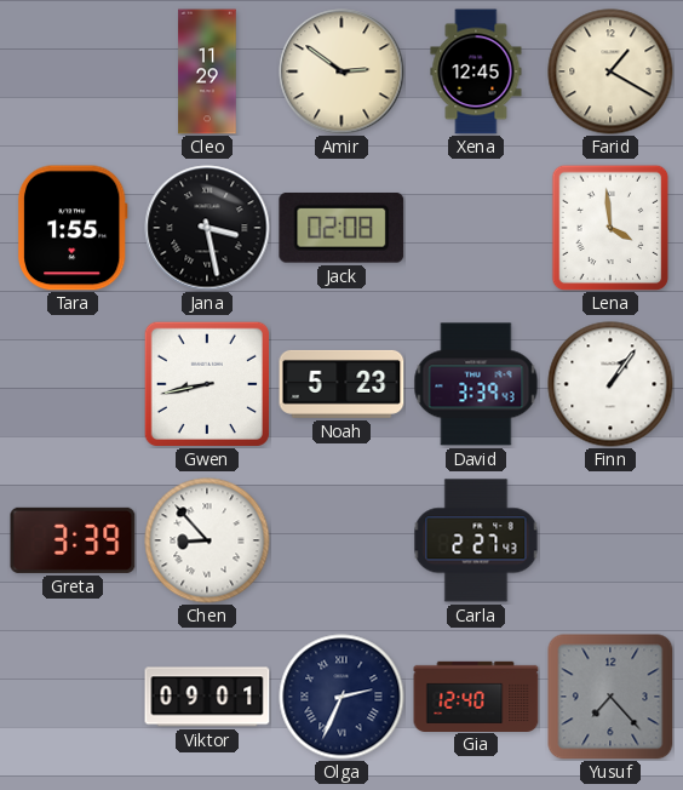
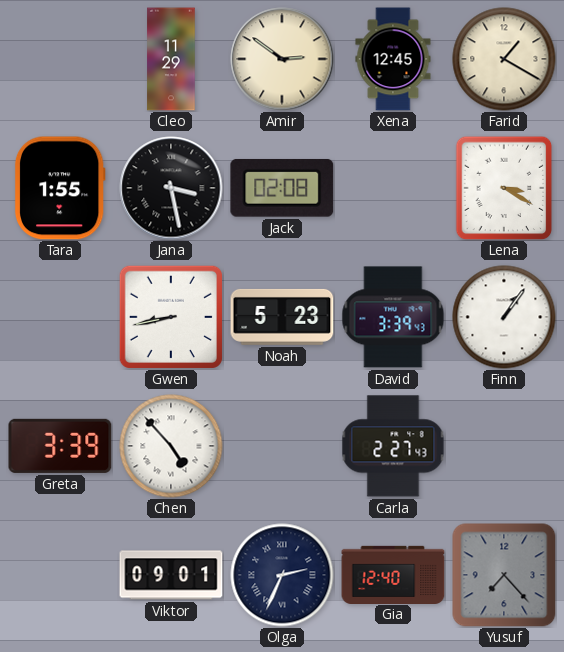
Lena: 3:59 -> 3:20
Chen: 8:53 -> 4:53
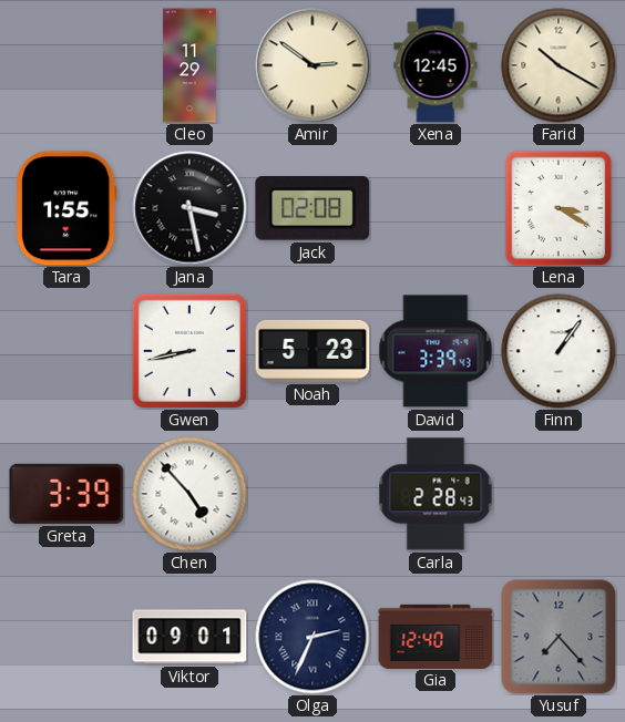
Farid: 1:20 -> 10:20
Carla: 2:27 -> 2:28
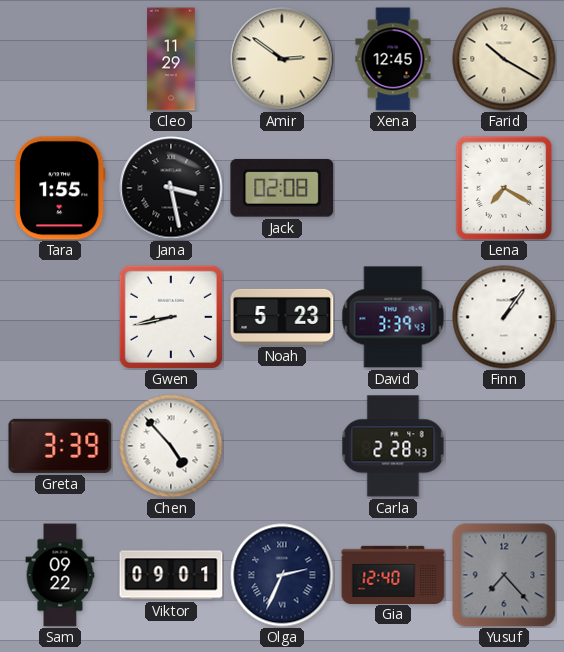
Lena: 3:20 -> 7:20
Sam: none -> 09:22
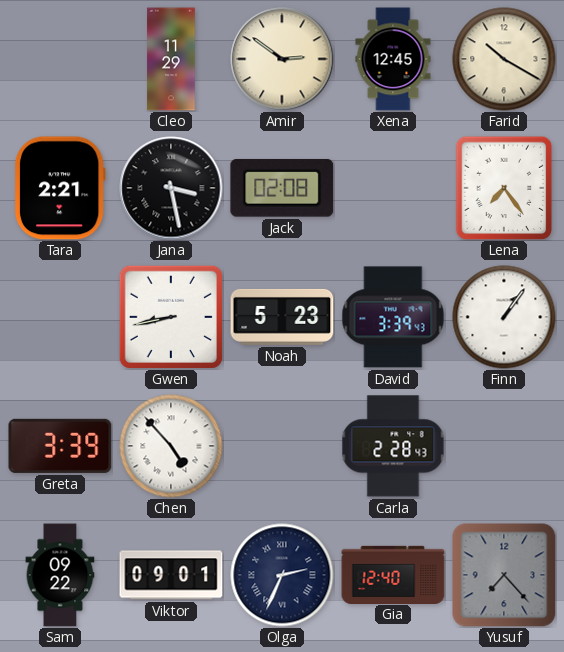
Tara: 1:55 -> 2:21
Lena: 7:20 -> 7:24
